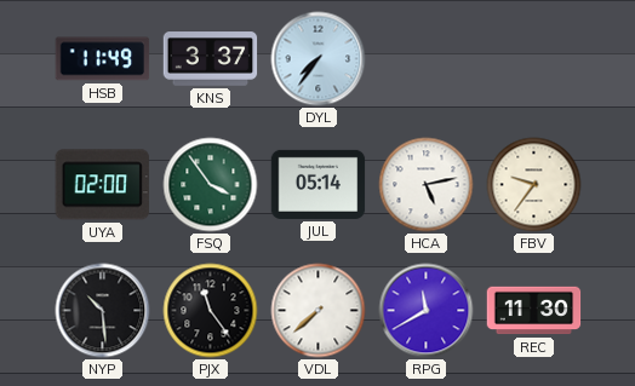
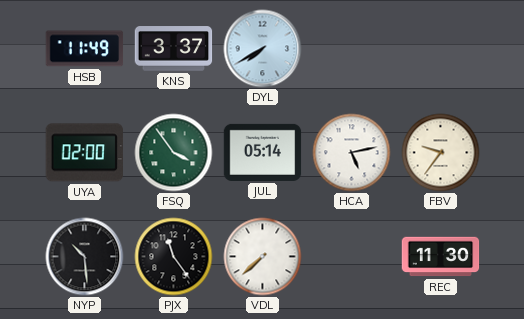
DYL: 7:36 -> 7:40
RPG: 11:40 -> none
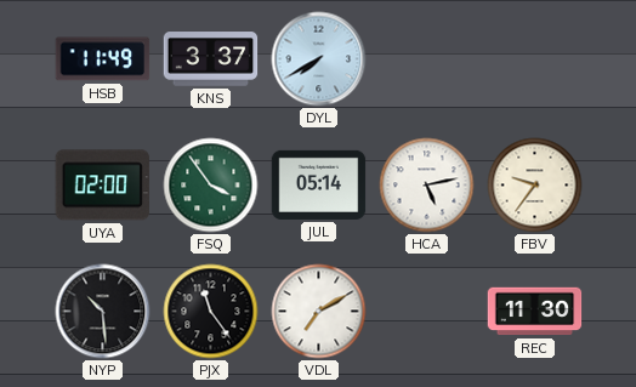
VDL: 7:38 -> 7:10
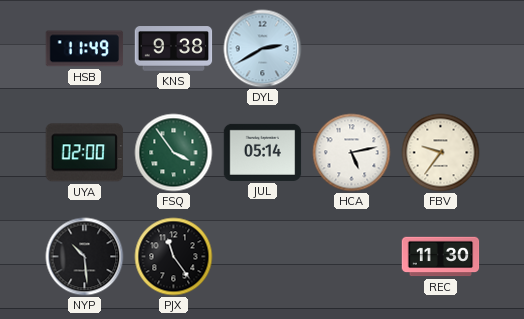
KNS: 3:37 -> 9:38
DYL: 7:40 -> 2:40
VDL: 7:10 -> none
